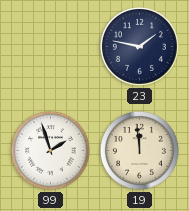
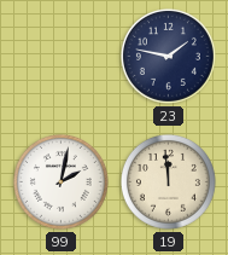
99: 1:57 -> 2:02
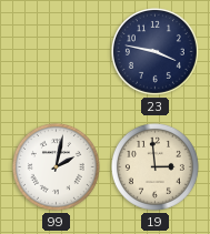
23: 1:47 -> 3:47
19: 11:59 -> 2:59
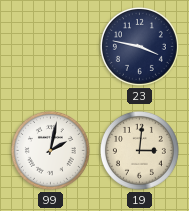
19: 2:59 -> 3:01
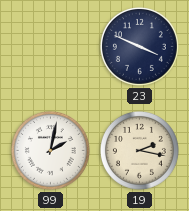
23: 3:47 -> 3:49
19: 3:01 -> 2:17
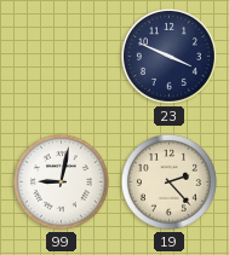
99: 2:02 -> 9:02
19: 2:17 -> 2:23
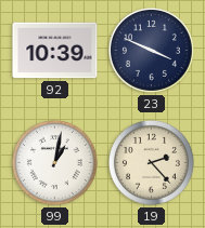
92: none -> 10:39
99: 9:02 -> 1:02
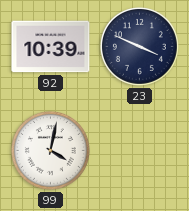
99: 1:02 -> 4:02
19: 2:23 -> none
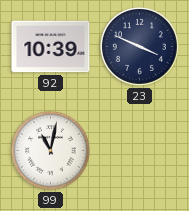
99: 4:02 -> 11:02
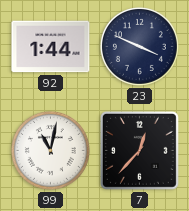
92: 10:39 -> 1:44
7: none -> 12:37
